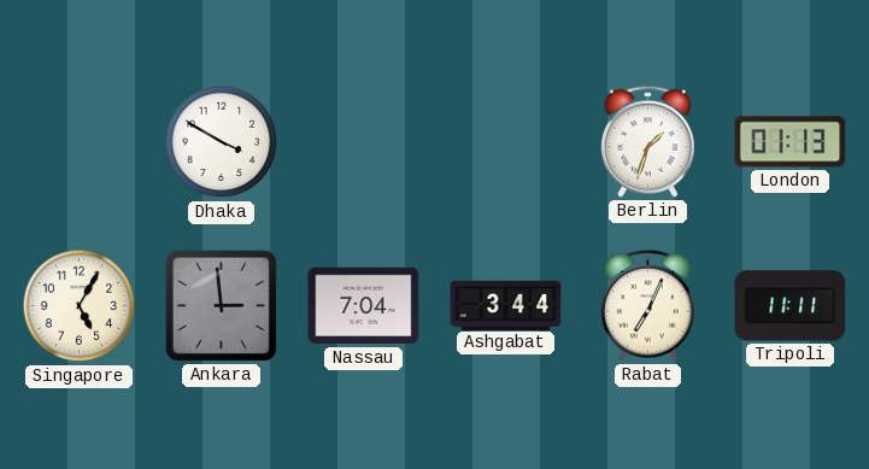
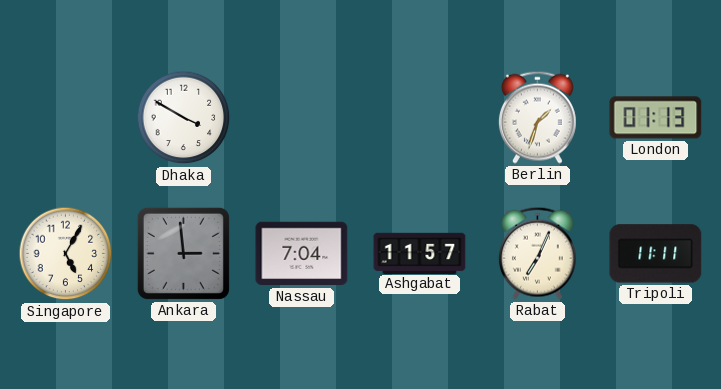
Ashgabat: 3:44 -> 11:57
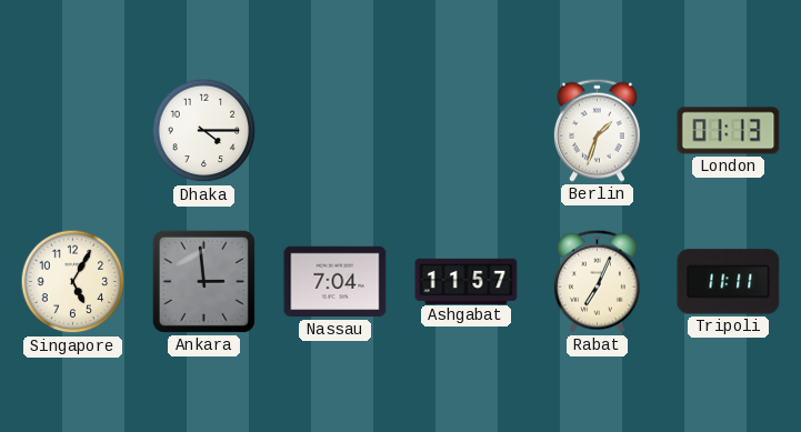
Dhaka: 3:50 -> 4:15
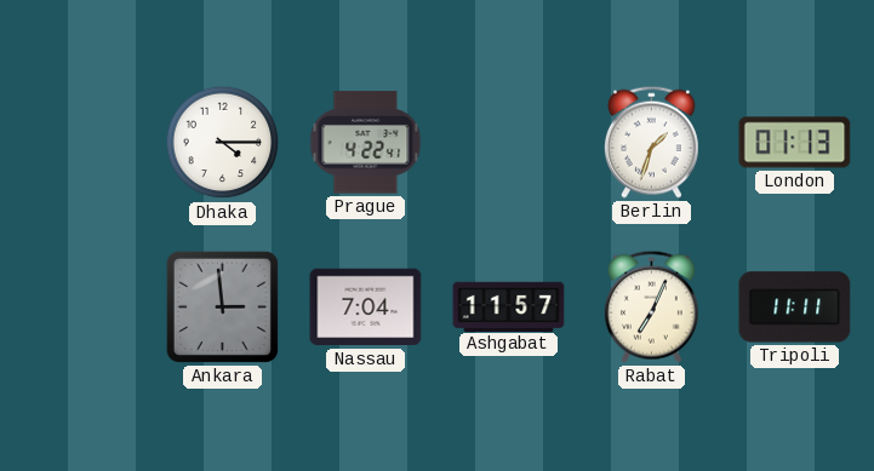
Prague: none -> 4:22
Singapore: 5:05 -> none
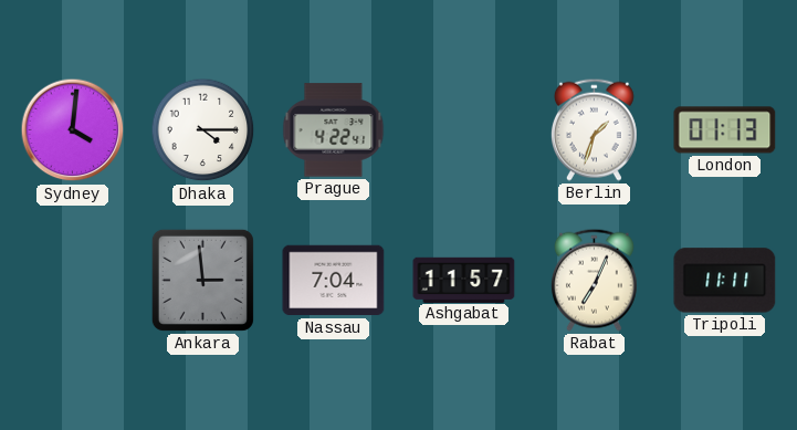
Sydney: none -> 4:01
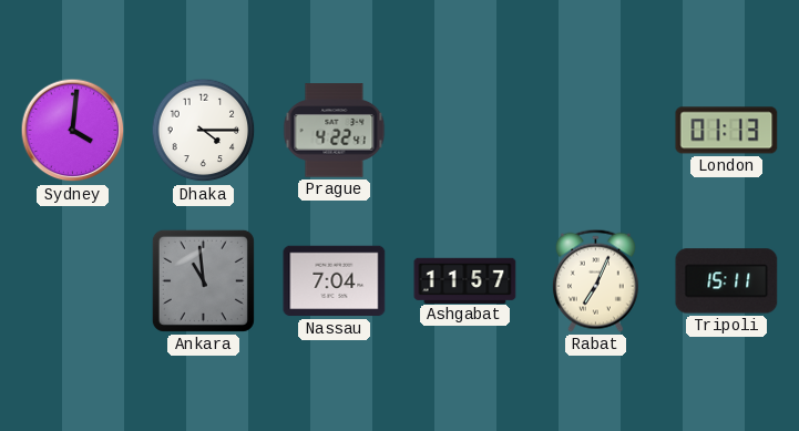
Berlin: 1:33 -> none
Ankara: 2:59 -> 10:59
Tripoli: 11:11 -> 15:11
